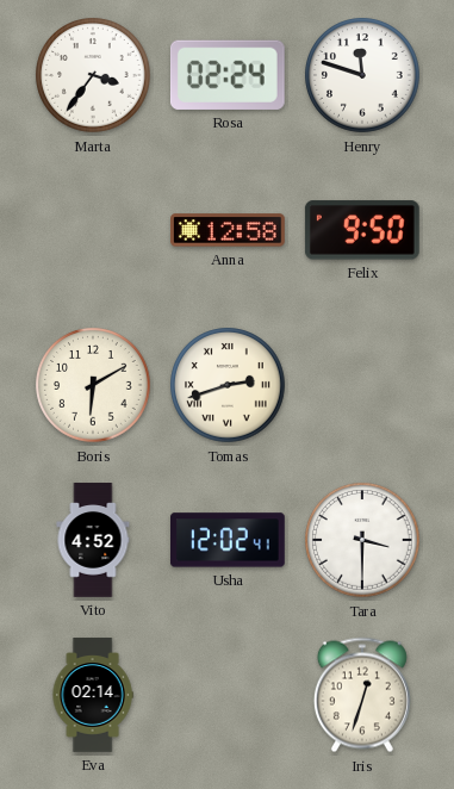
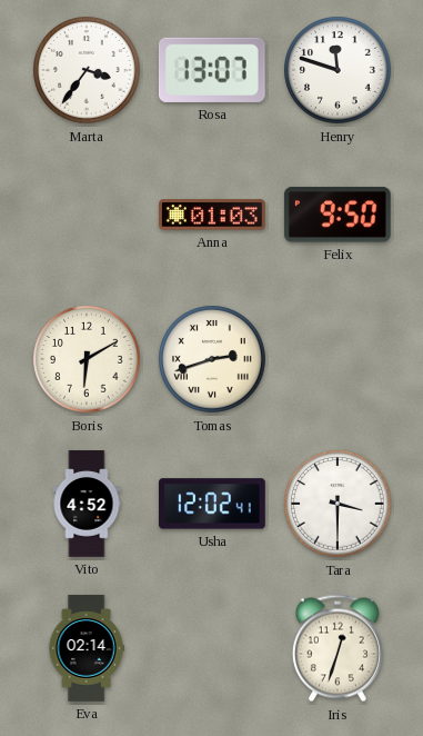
Rosa: 02:24 -> 13:07
Anna: 12:58 -> 01:03
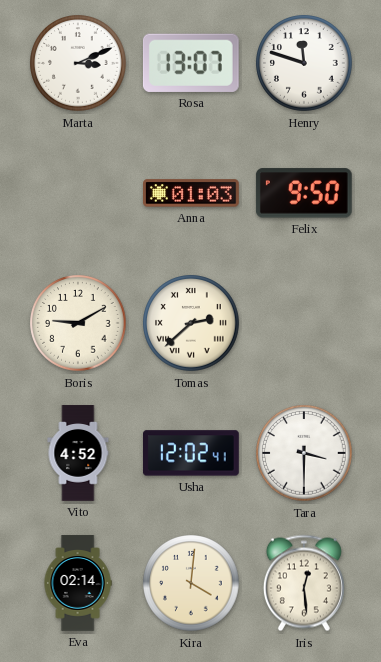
Marta: 3:36 -> 3:11
Boris: 6:10 -> 9:10
Tomas: 2:42 -> 2:38
Kira: none -> 4:01
Iris: 12:33 -> 12:29
